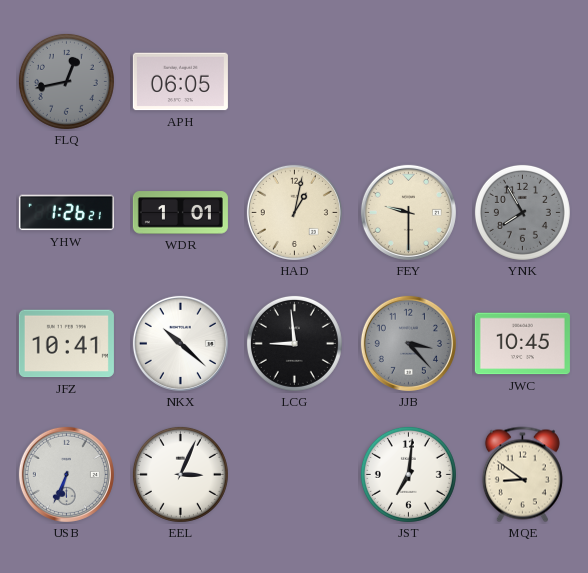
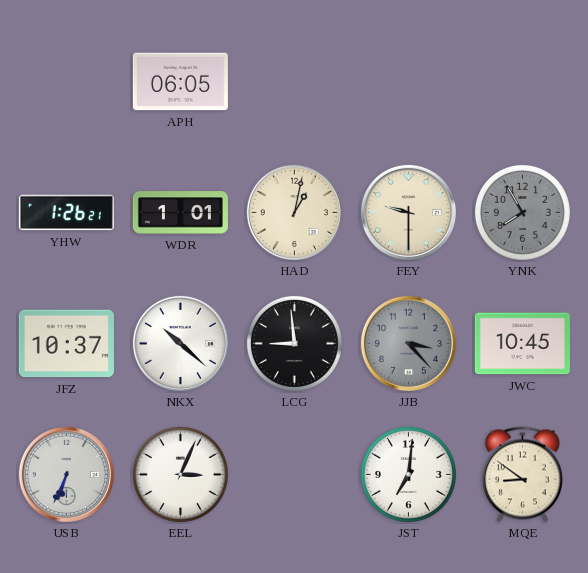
FLQ: 12:43 -> none
JFZ: 10:41 -> 10:37
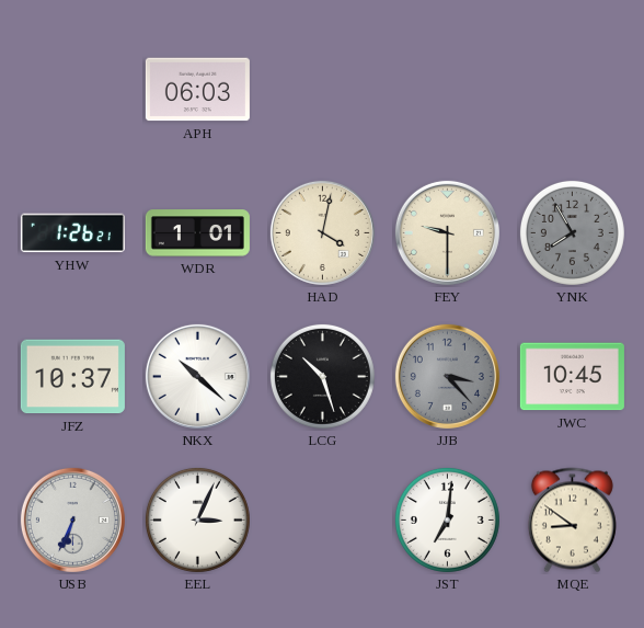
APH: 06:05 -> 06:03
HAD: 1:02 -> 4:02
LCG: 8:59 -> 10:27
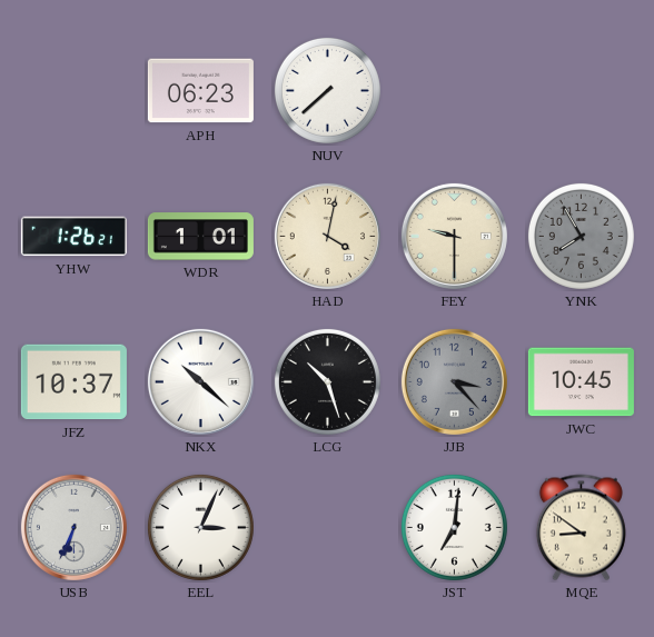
APH: 06:03 -> 06:23
NUV: none -> 7:38
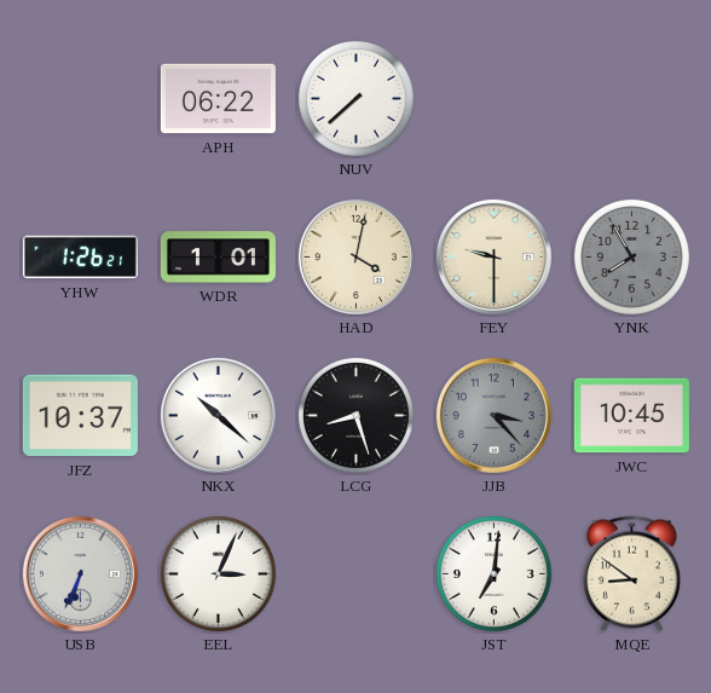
APH: 06:23 -> 06:22
LCG: 10:27 -> 8:27
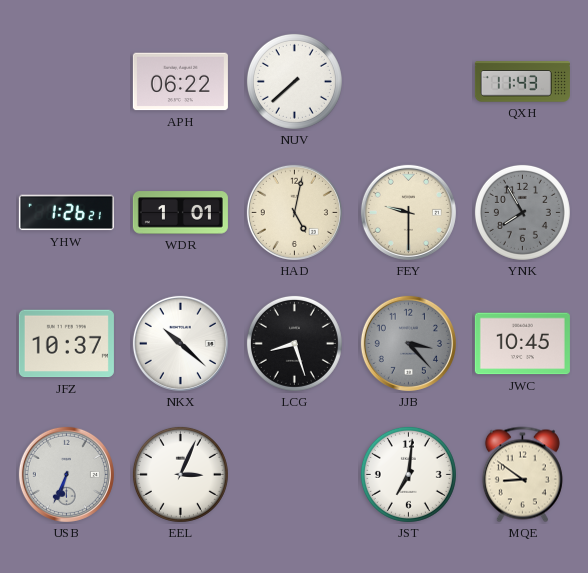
QXH: none -> 11:43
HAD: 4:02 -> 5:02
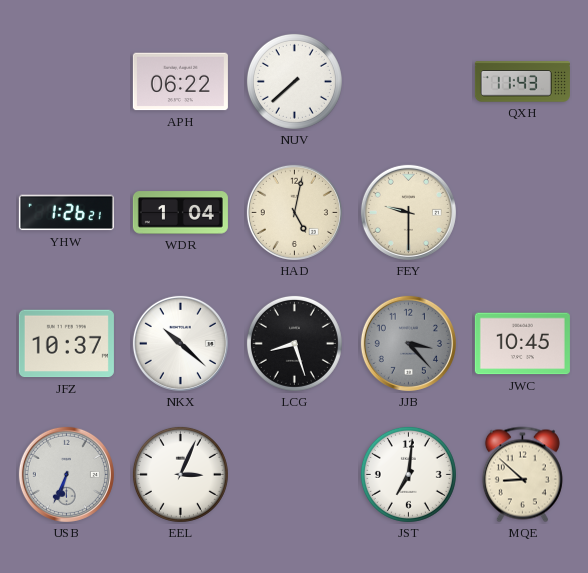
WDR: 1:01 -> 1:04
YNK: 7:55 -> none
MQE: 8:51 -> 8:52
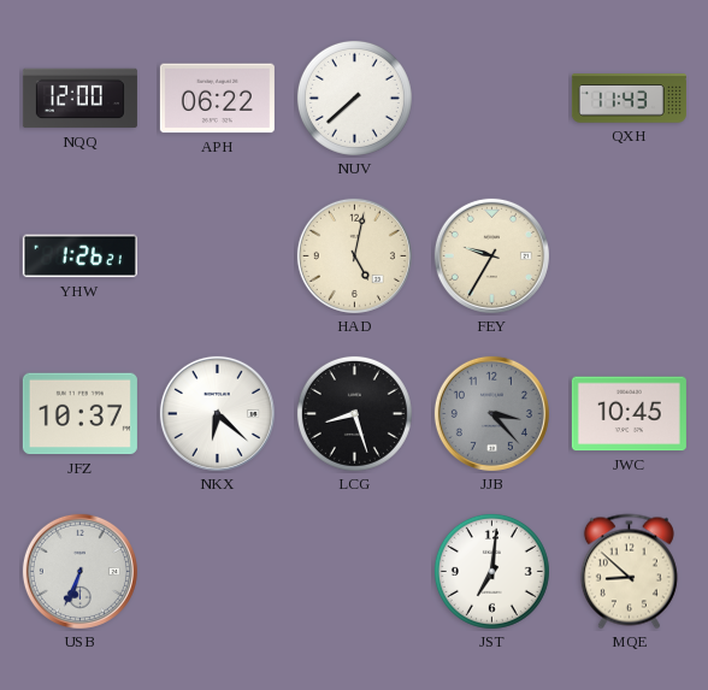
NQQ: none -> 12:00
WDR: 1:04 -> none
FEY: 9:30 -> 9:35
NKX: 10:22 -> 6:22
EEL: 3:04 -> none
